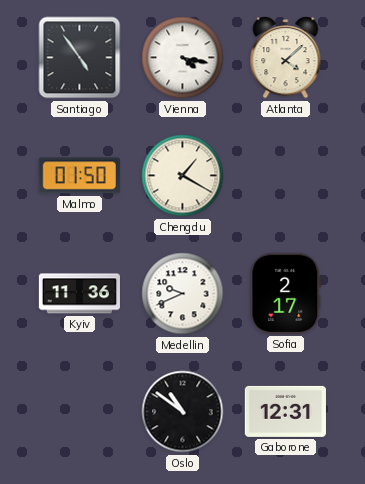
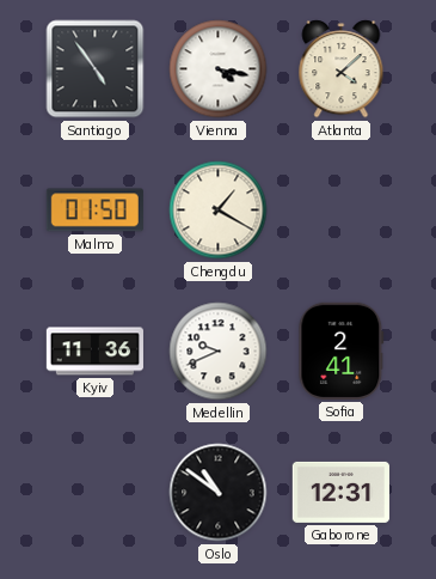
Sofia: 2:17 -> 2:41
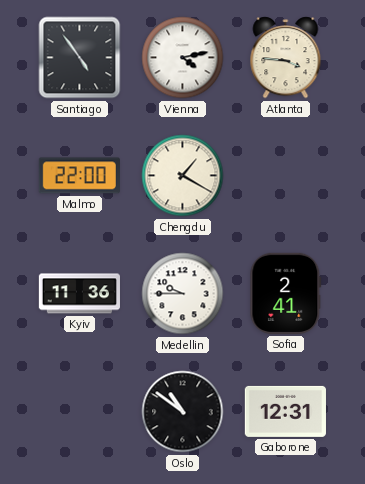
Vienna: 4:17 -> 4:13
Atlanta: 4:08 -> 3:46
Malmo: 01:50 -> 22:00
Medellin: 9:41 -> 9:45
